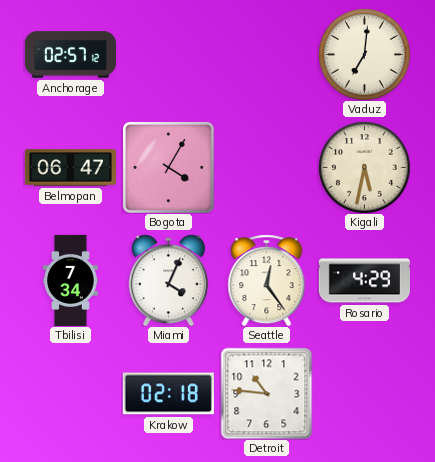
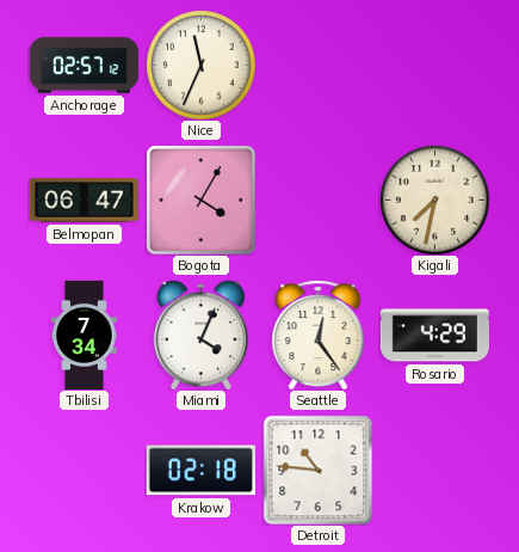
Nice: none -> 11:34
Vaduz: 7:01 -> none
Kigali: 5:32 -> 7:32
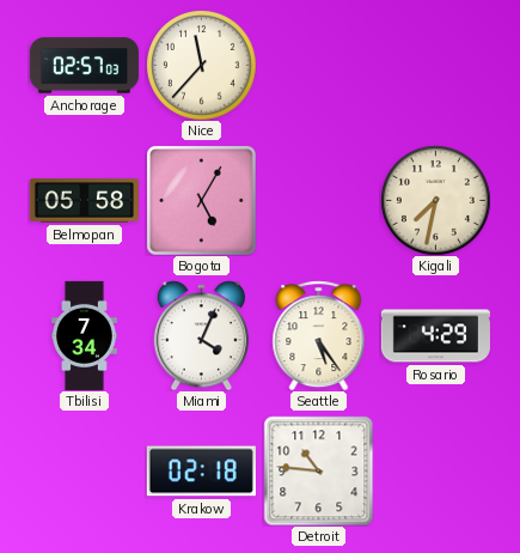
Anchorage: 02:57:12 -> 02:57:03
Nice: 11:34 -> 11:37
Belmopan: 06:47 -> 05:58
Bogota: 4:05 -> 5:05
Seattle: 12:24 -> 5:24
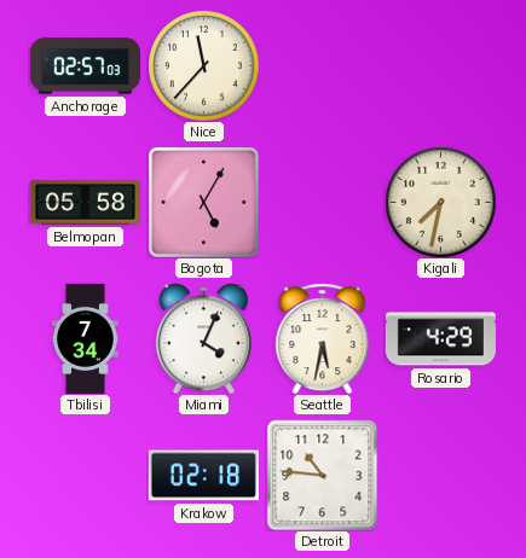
Seattle: 5:24 -> 5:32
